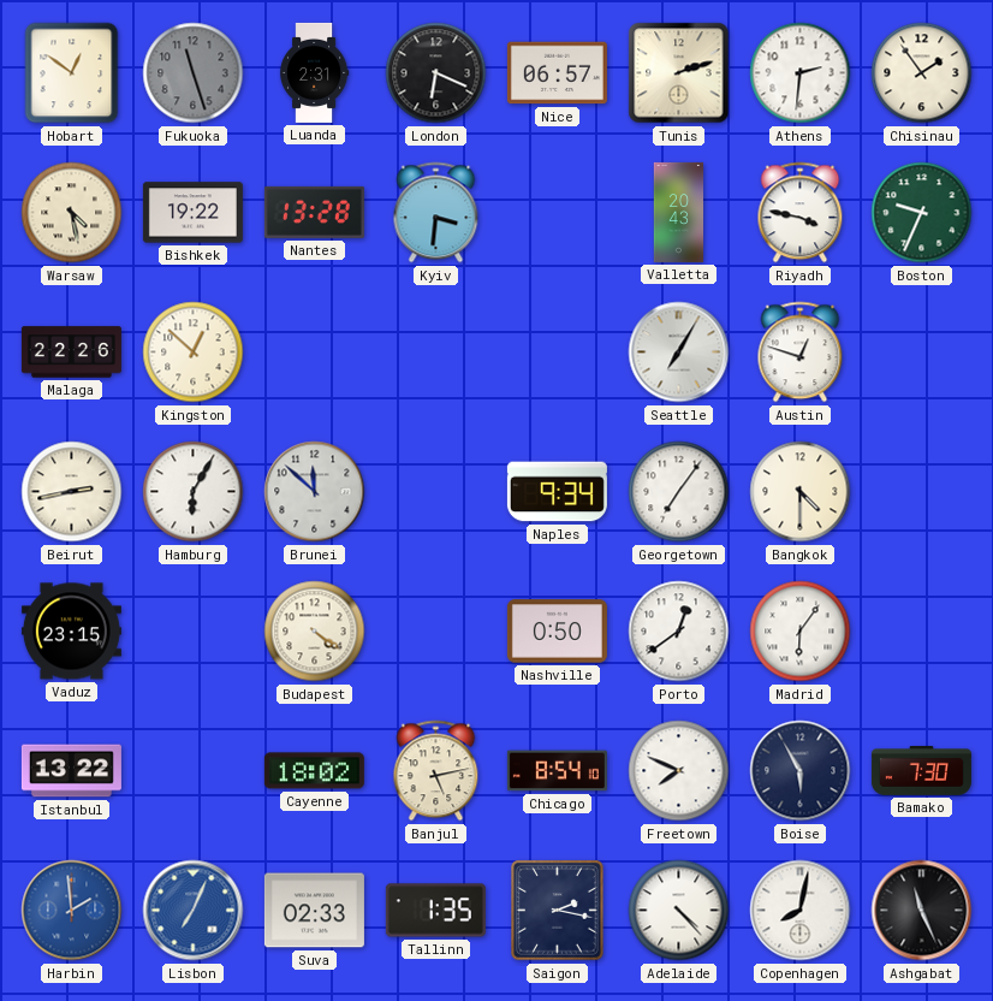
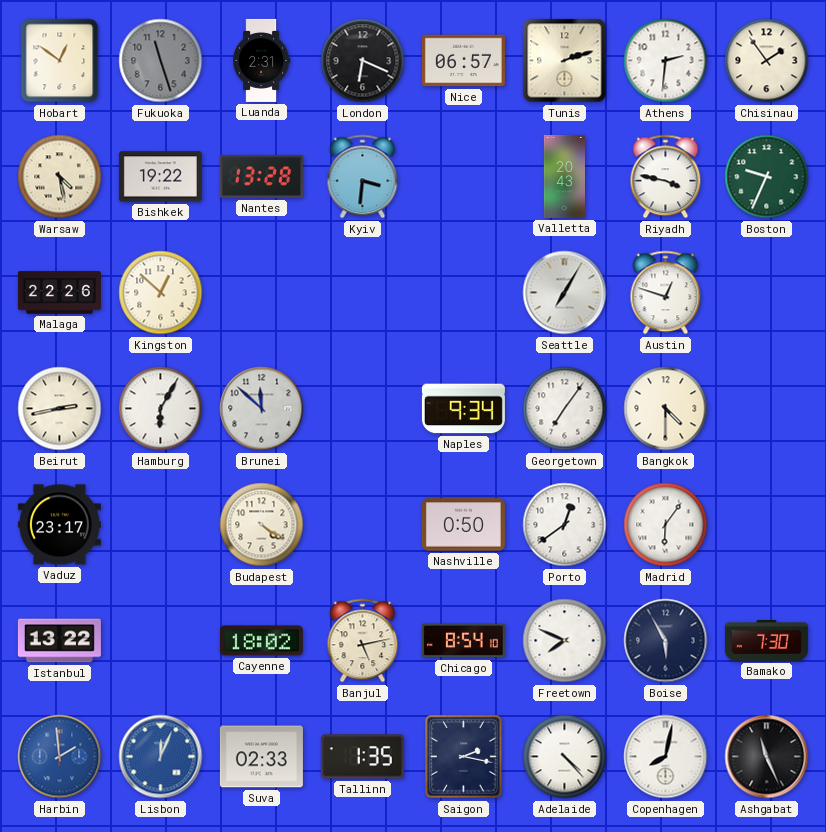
Vaduz: 23:15 -> 23:17
Lisbon: 7:04 -> 12:04
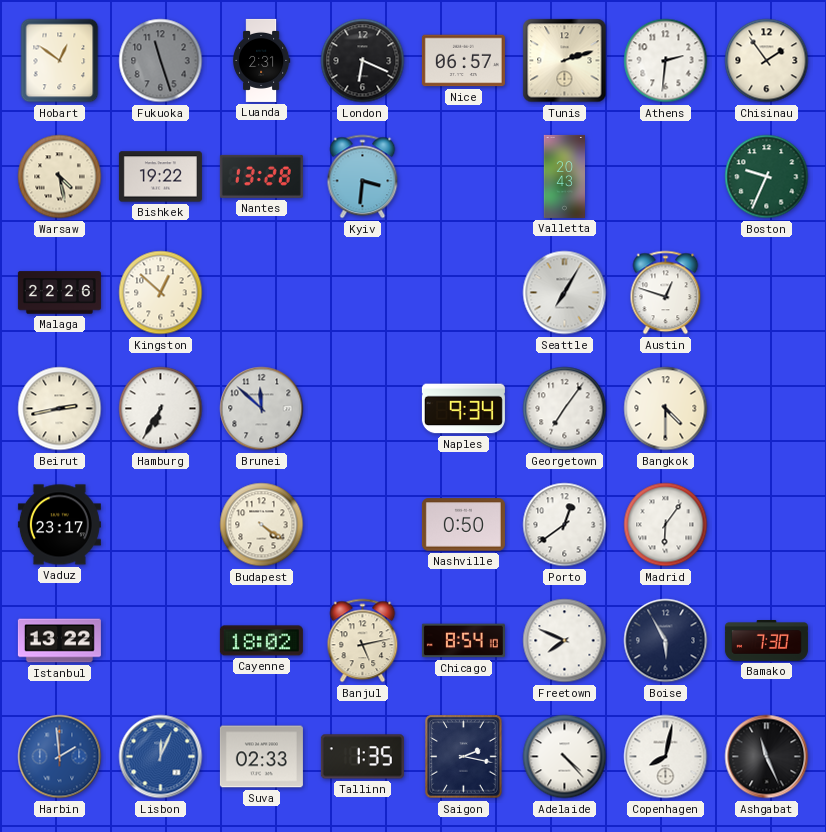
Riyadh: 3:47 -> none
Hamburg: 6:05 -> 6:35
